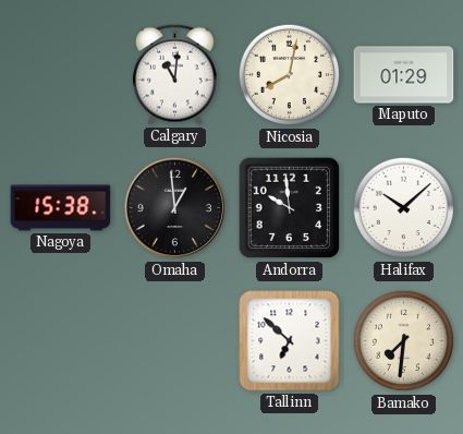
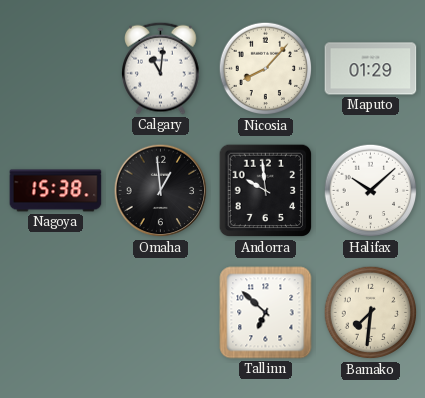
Nicosia: 8:02 -> 8:07
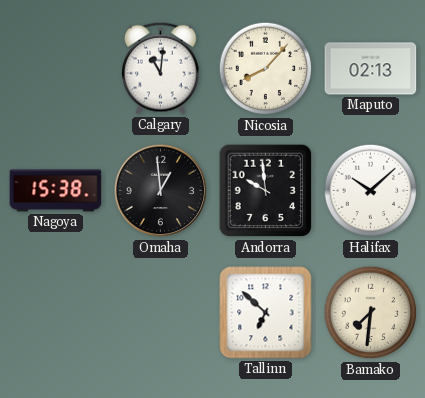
Maputo: 01:29 -> 02:13
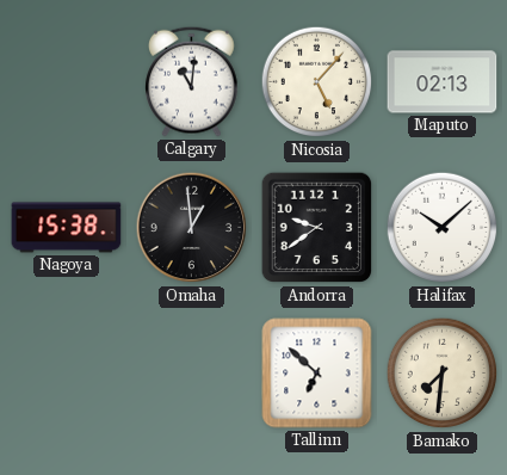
Nicosia: 8:07 -> 5:07
Andorra: 9:59 -> 9:39
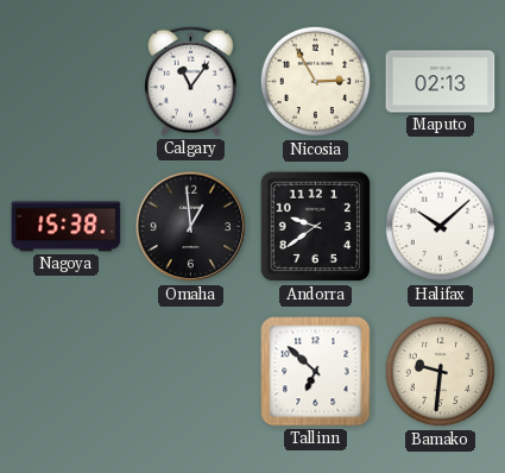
Calgary: 11:01 -> 11:06
Nicosia: 5:07 -> 2:55
Bamako: 7:31 -> 9:31
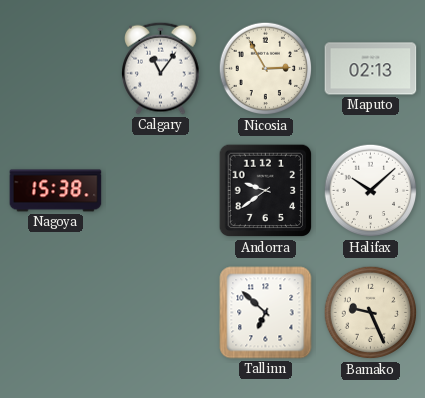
Omaha: 12:59 -> none
Bamako: 9:31 -> 9:26
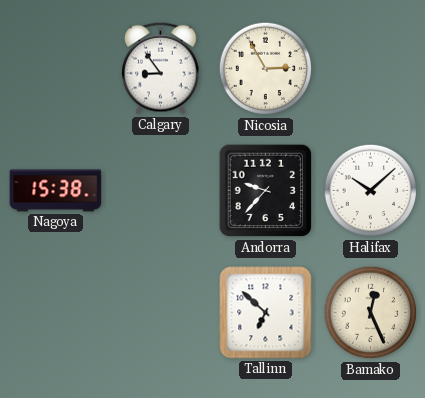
Calgary: 11:06 -> 8:54
Maputo: 02:13 -> none
Andorra: 9:39 -> 9:37
Bamako: 9:26 -> 12:26
